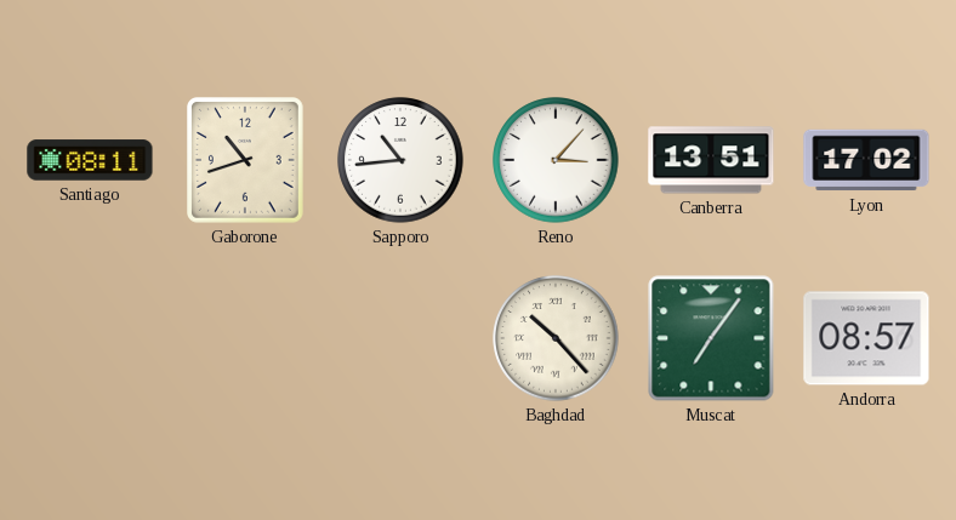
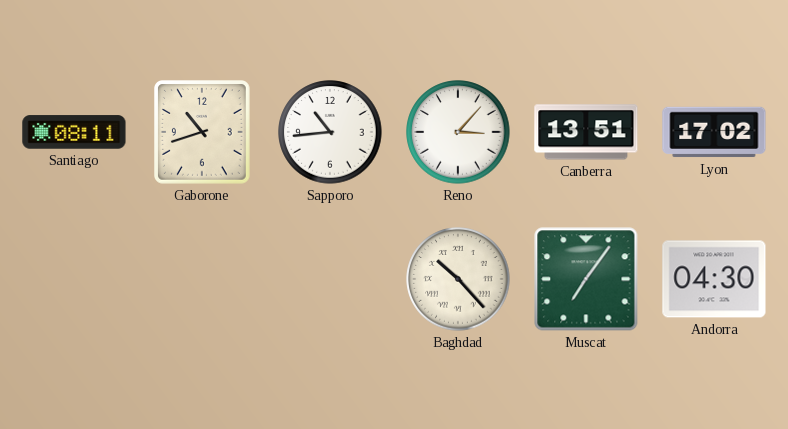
Andorra: 08:57 -> 04:30
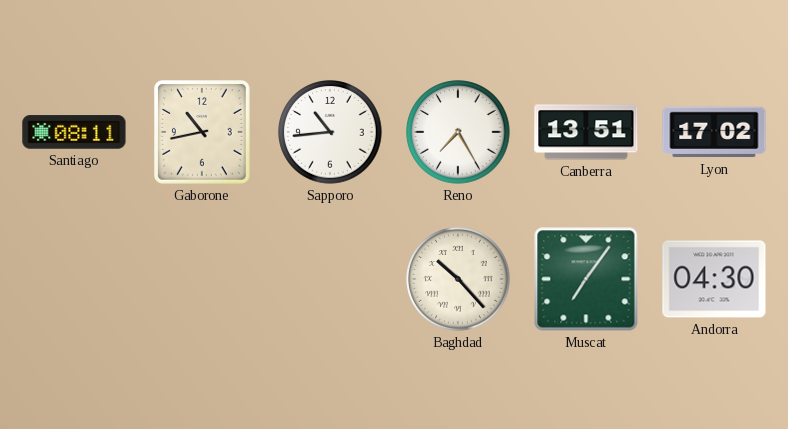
Gaborone: 10:42 -> 10:43
Reno: 3:07 -> 7:25
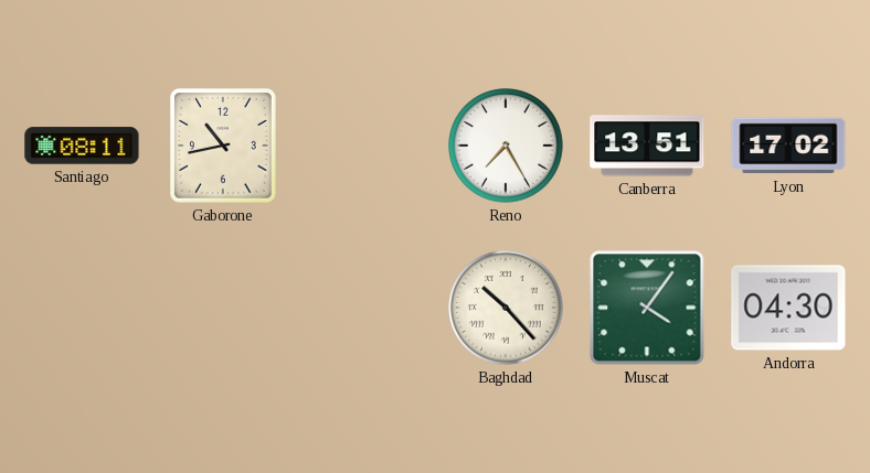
Sapporo: 10:44 -> none
Muscat: 7:06 -> 4:06
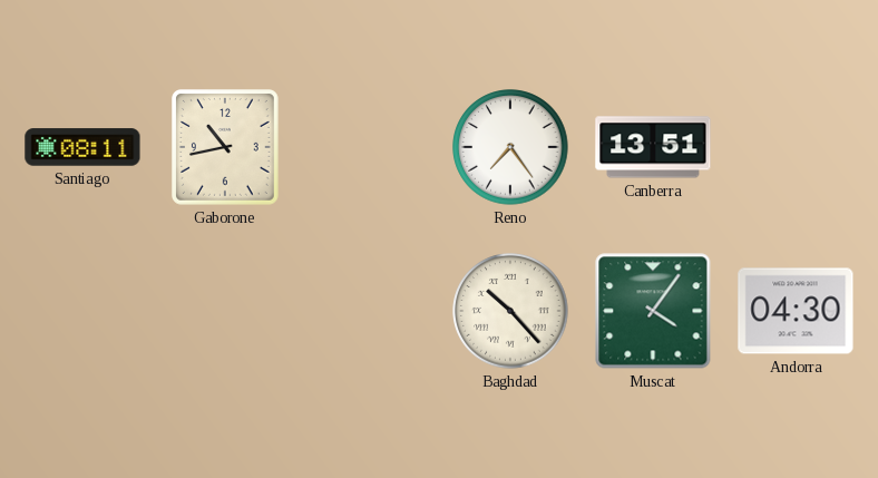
Reno: 7:25 -> 7:24
Lyon: 17:02 -> none
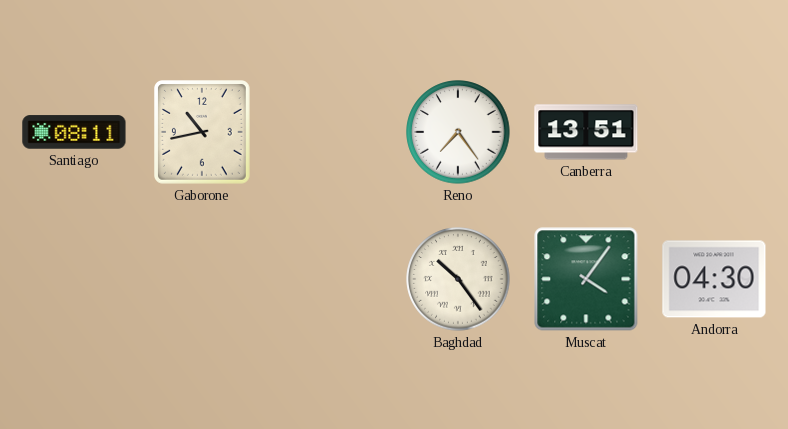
Baghdad: 10:23 -> 10:24
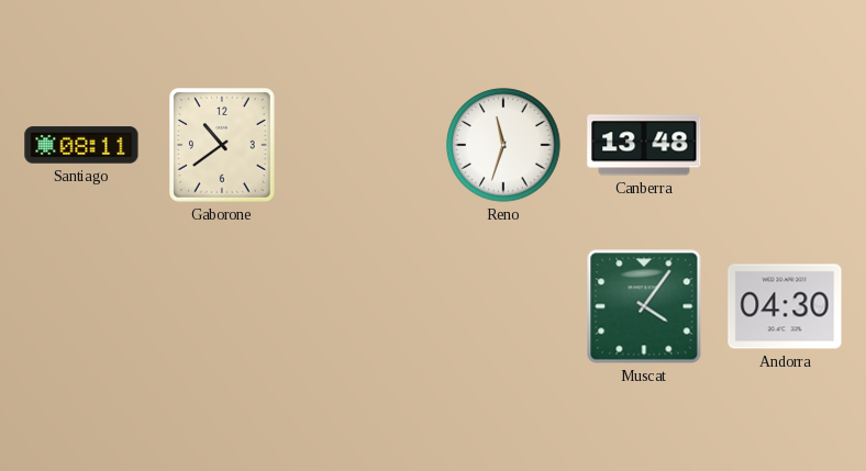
Gaborone: 10:43 -> 10:39
Reno: 7:24 -> 11:33
Canberra: 13:51 -> 13:48
Baghdad: 10:24 -> none
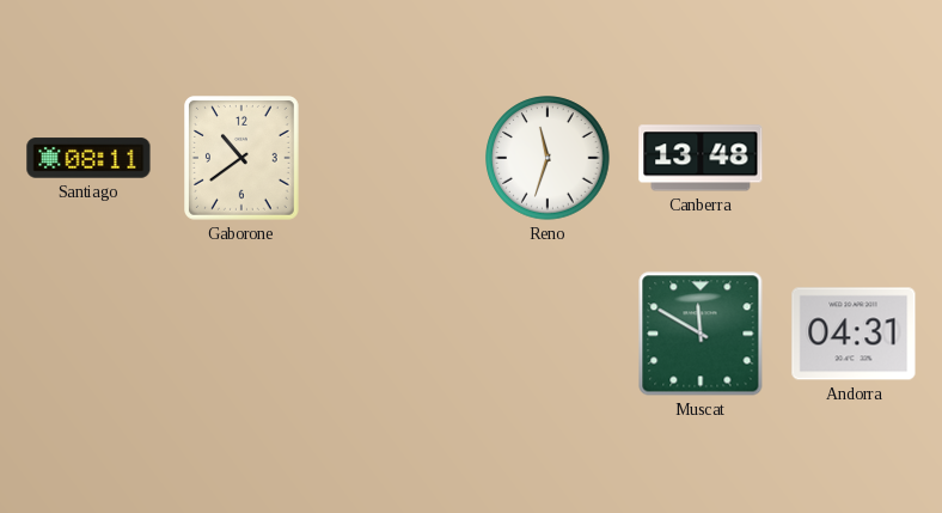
Muscat: 4:06 -> 11:50
Andorra: 04:30 -> 04:31
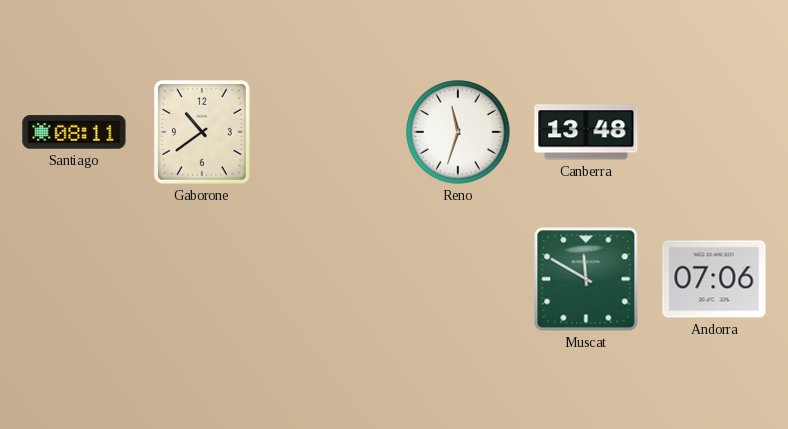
Andorra: 04:31 -> 07:06
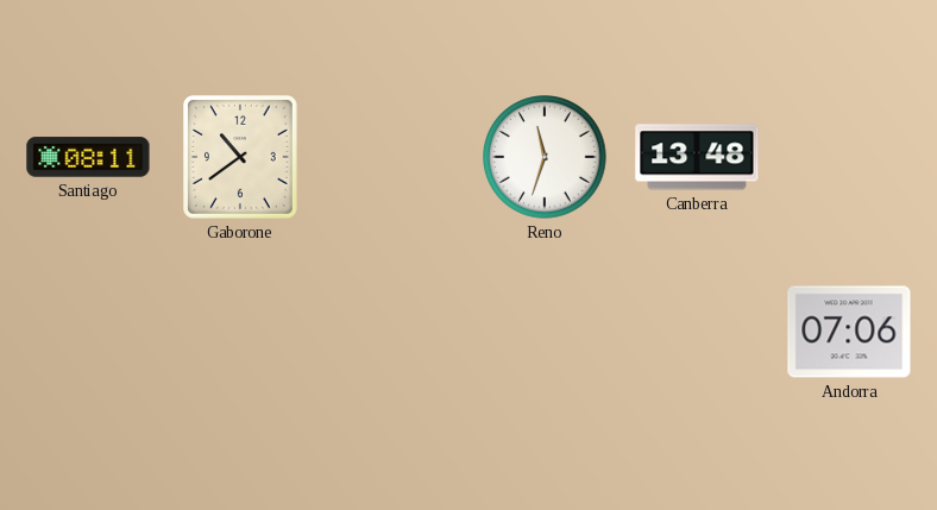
Muscat: 11:50 -> none
